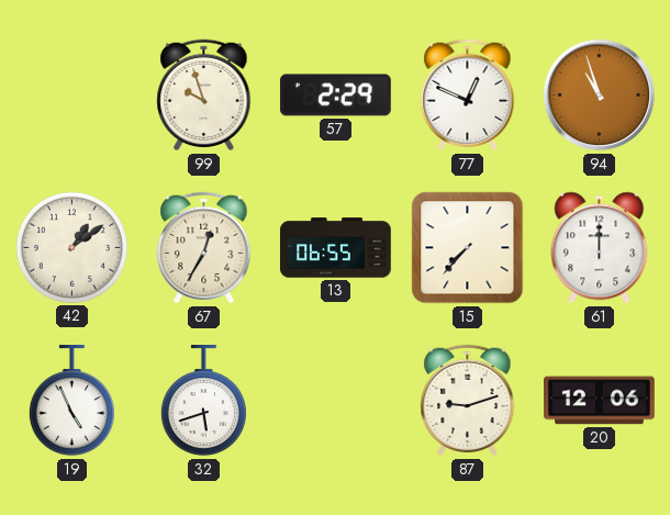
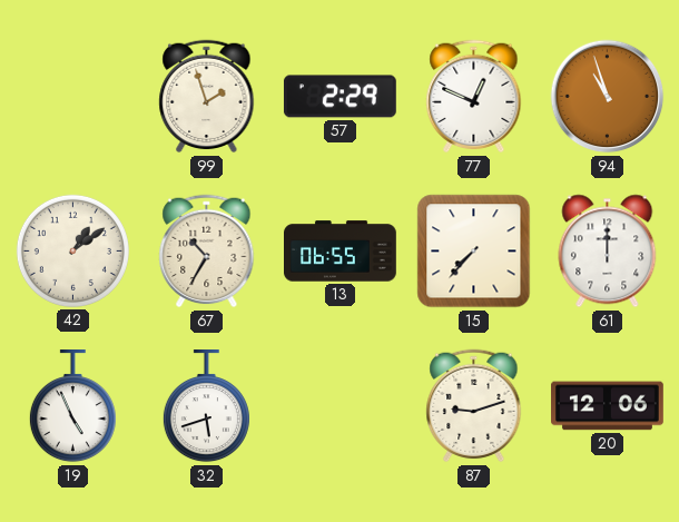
99: 9:57 -> 1:57
67: 12:35 -> 10:35
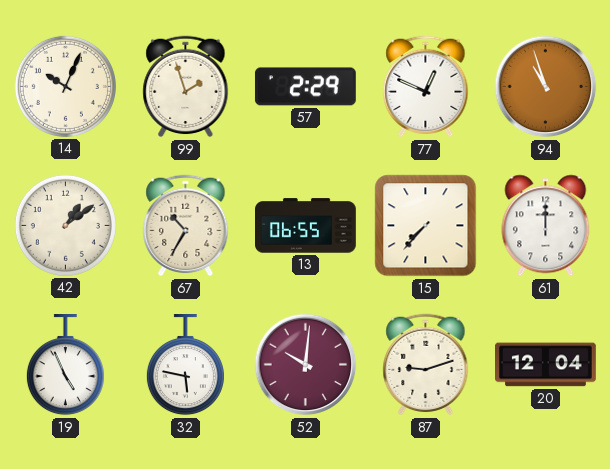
14: none -> 10:04
32: 5:42 -> 5:47
52: none -> 10:01
20: 12:06 -> 12:04
